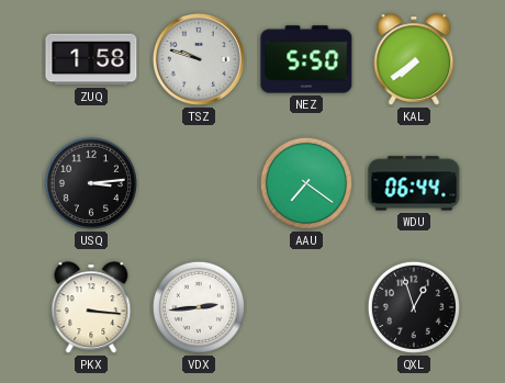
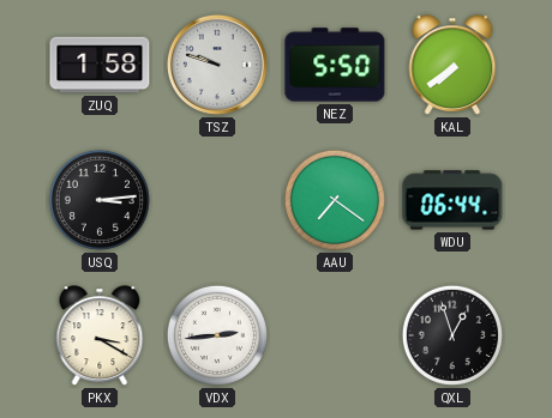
PKX: 3:16 -> 3:20
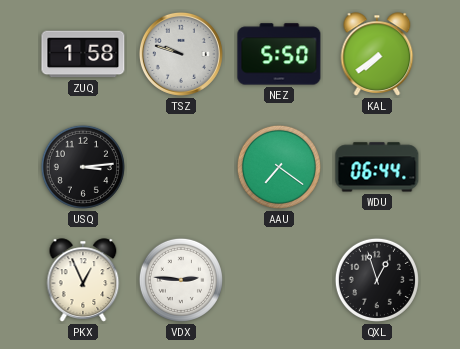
PKX: 3:20 -> 12:56
VDX: 2:44 -> 2:46
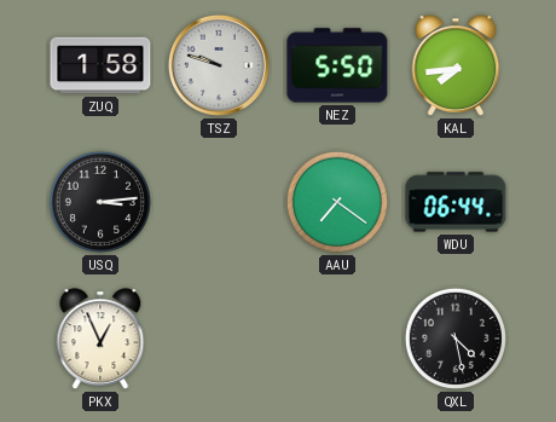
KAL: 7:39 -> 7:44
VDX: 2:46 -> none
QXL: 12:57 -> 4:28
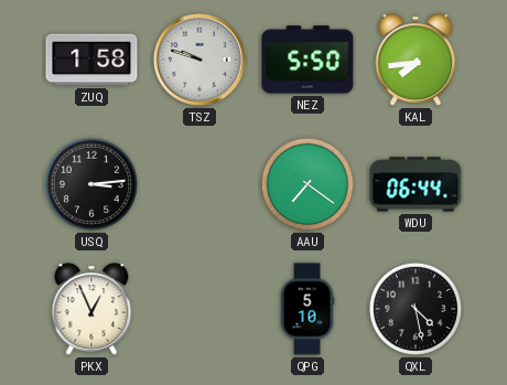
QPG: none -> 5:10
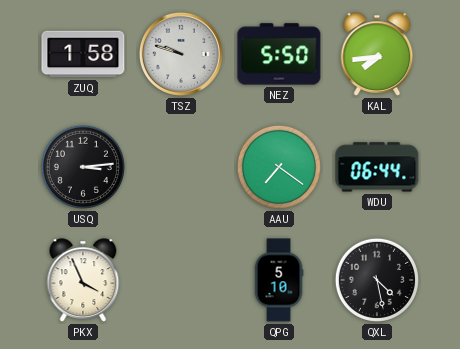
PKX: 12:56 -> 3:56
